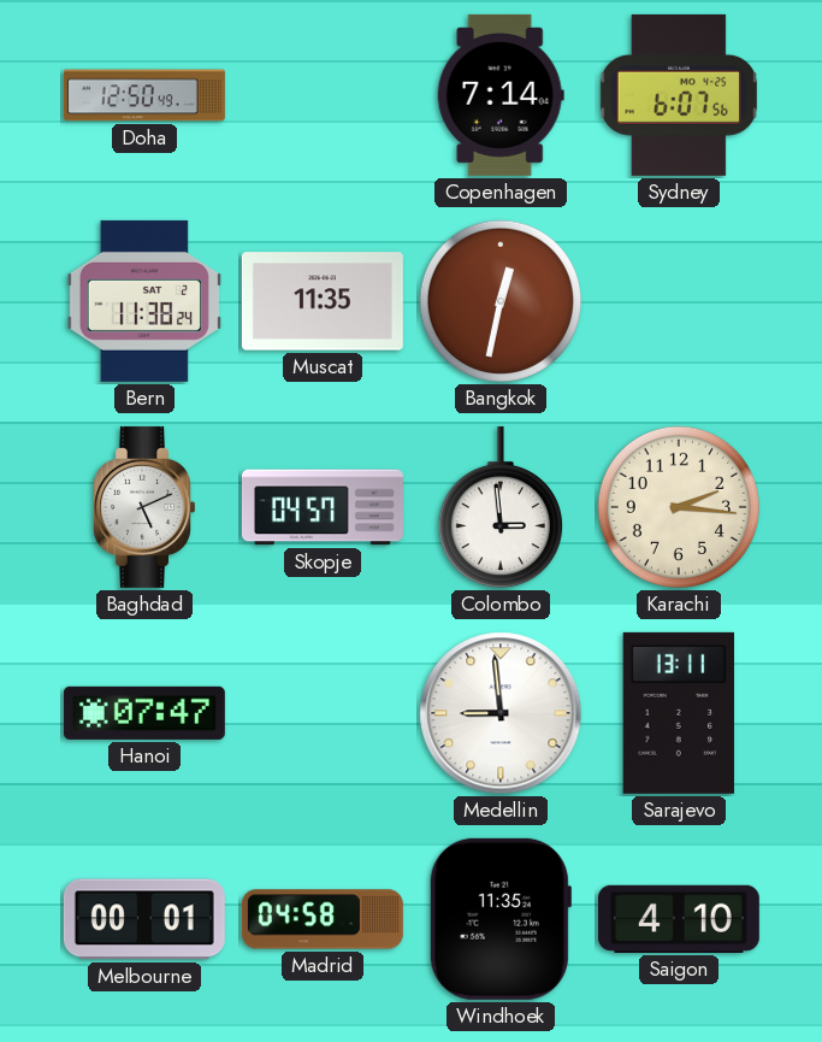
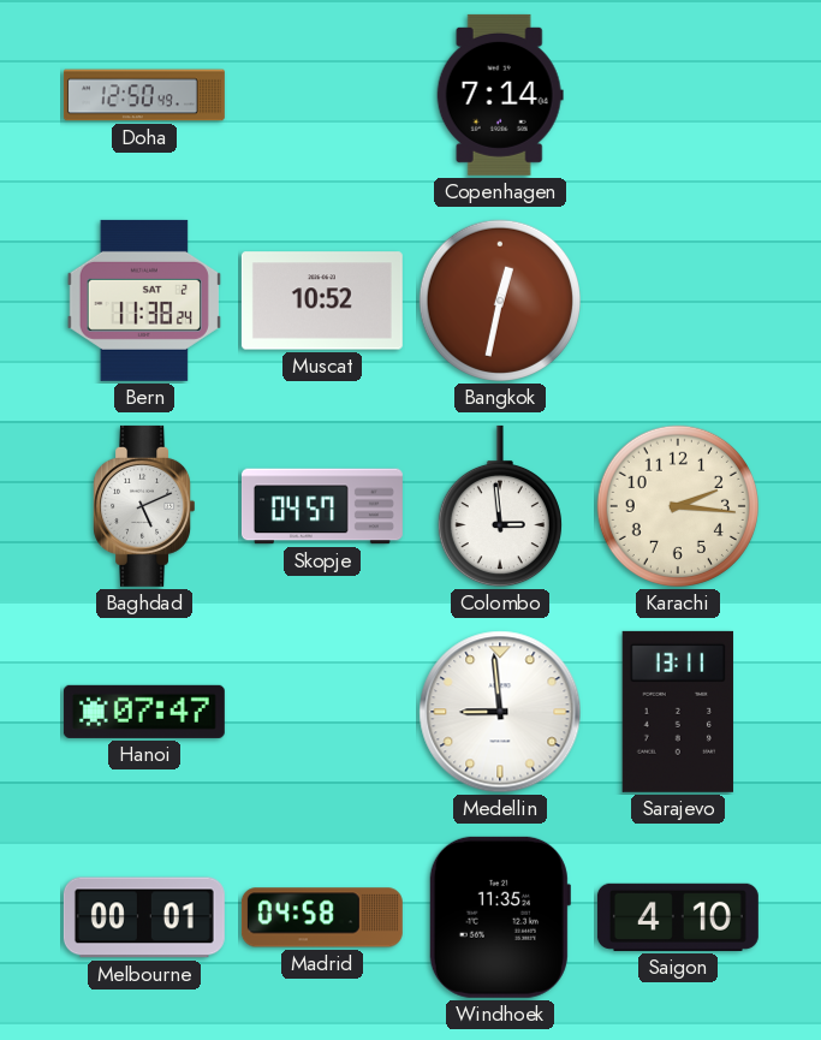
Sydney: 6:07 -> none
Muscat: 11:35 -> 10:52
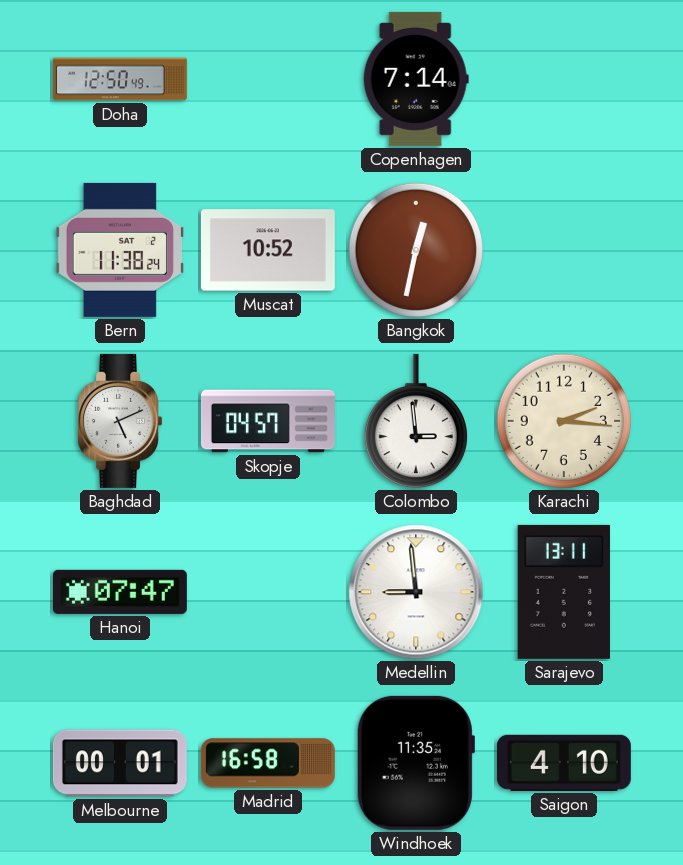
Madrid: 04:58 -> 16:58
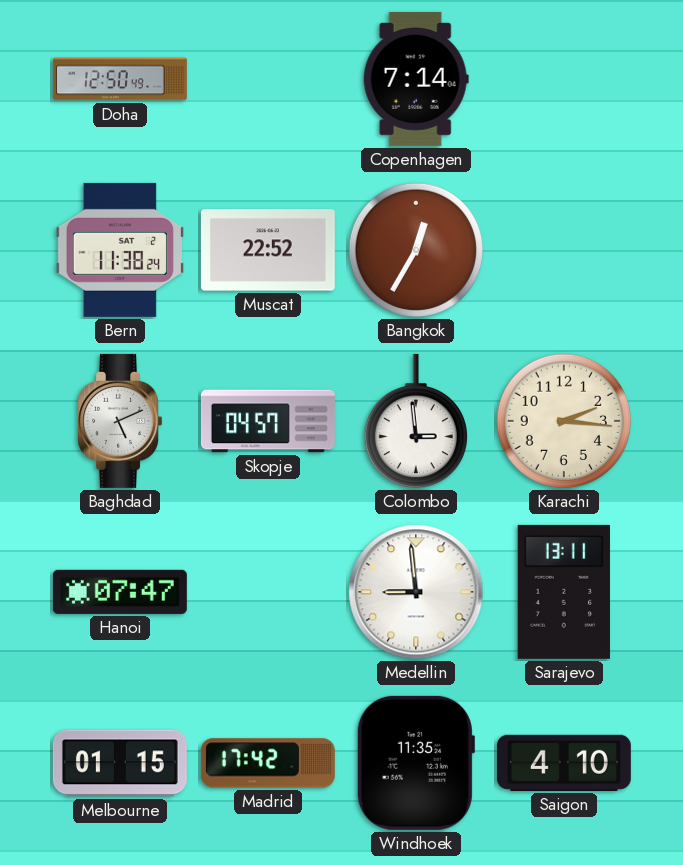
Muscat: 10:52 -> 22:52
Bangkok: 12:32 -> 12:35
Melbourne: 00:01 -> 01:15
Madrid: 16:58 -> 17:42
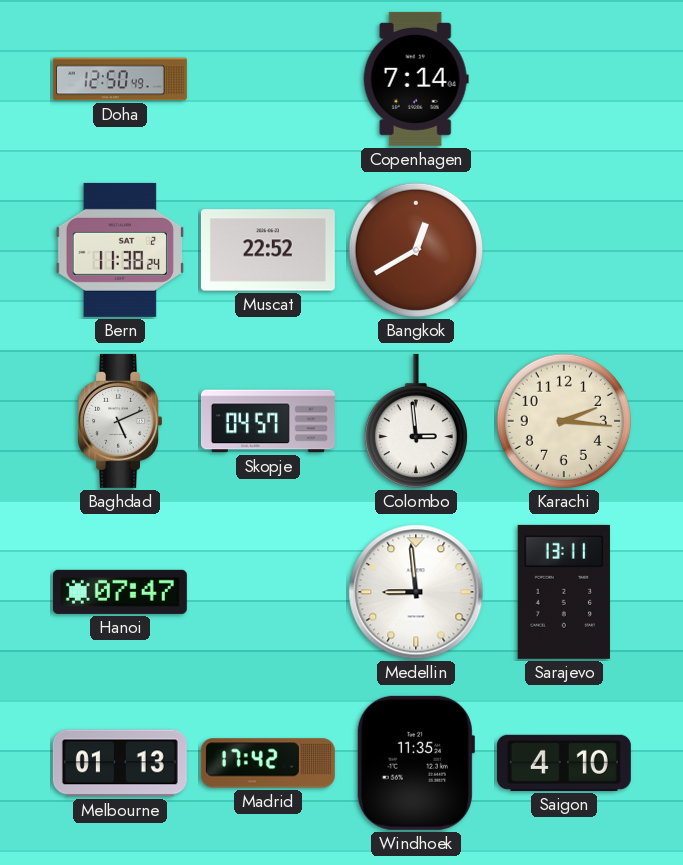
Bangkok: 12:35 -> 12:40
Melbourne: 01:15 -> 01:13
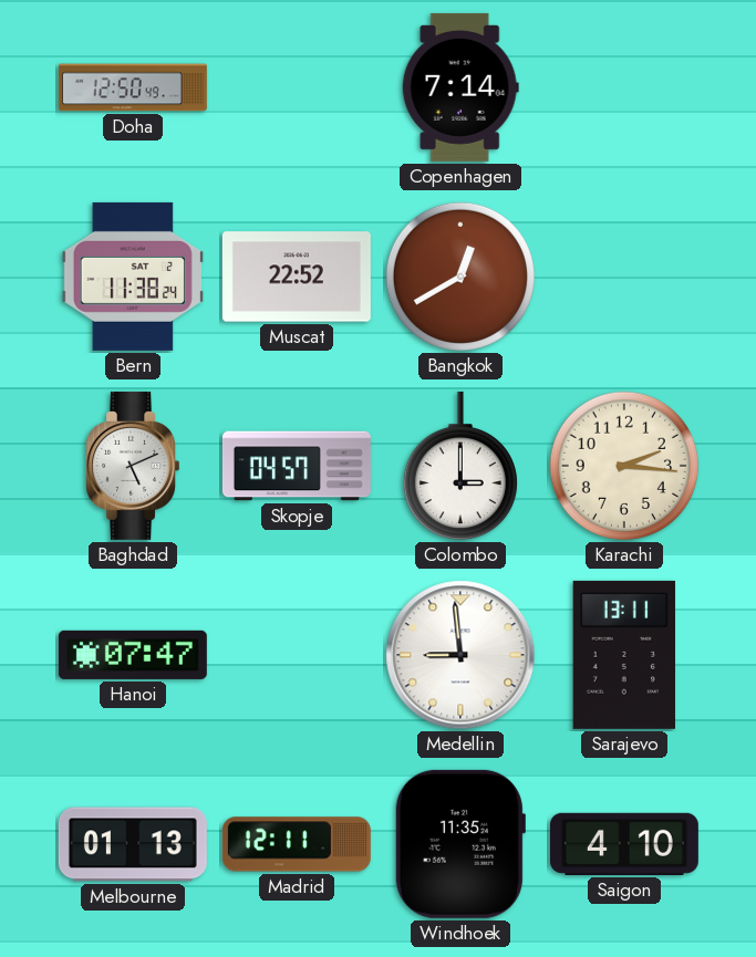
Colombo: 2:59 -> 3:00
Madrid: 17:42 -> 12:11
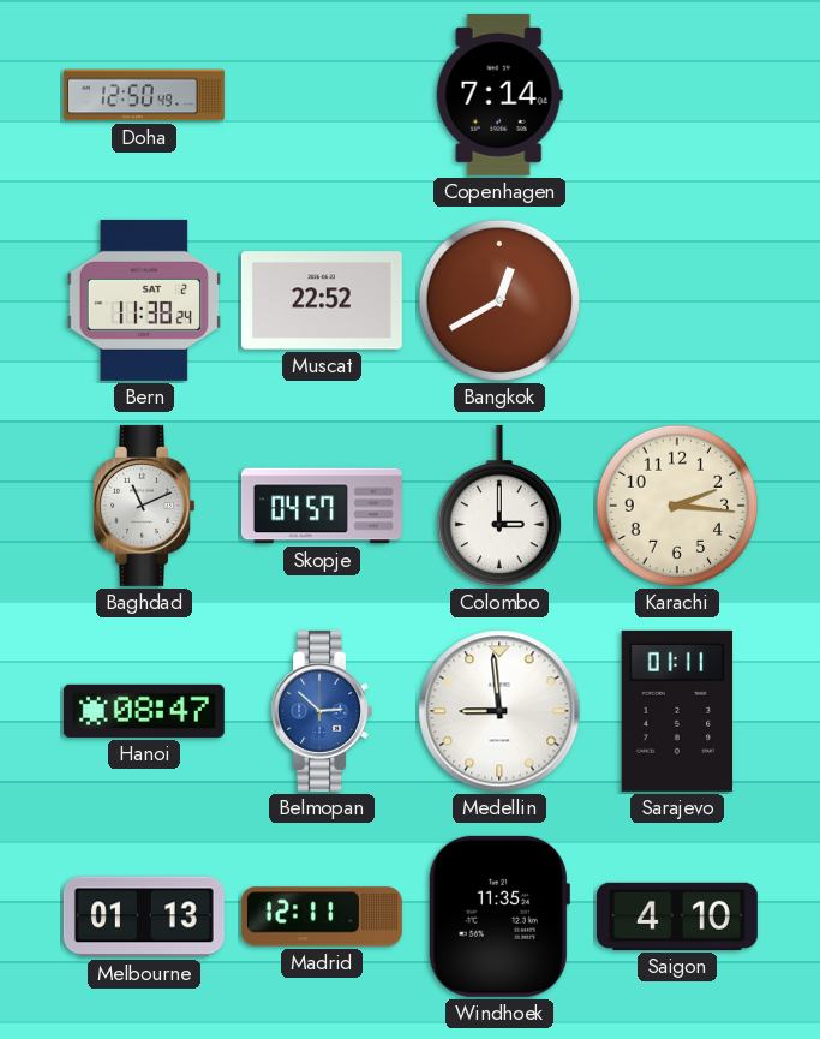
Baghdad: 5:11 -> 11:11
Hanoi: 07:47 -> 08:47
Belmopan: none -> 2:52
Sarajevo: 13:11 -> 01:11
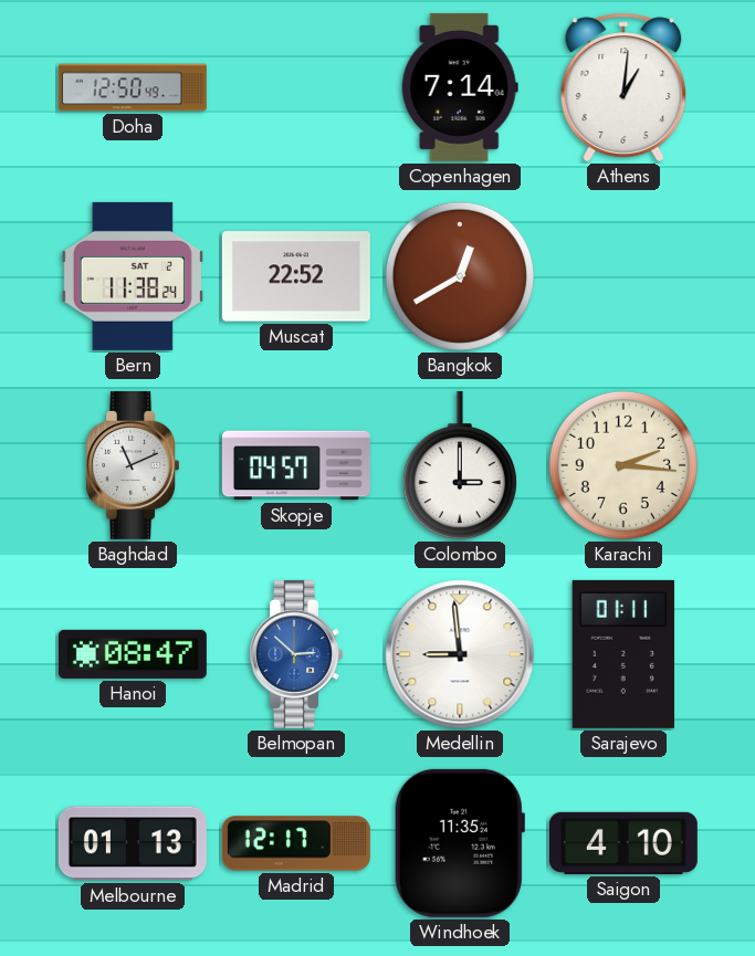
Athens: none -> 1:01
Madrid: 12:11 -> 12:17
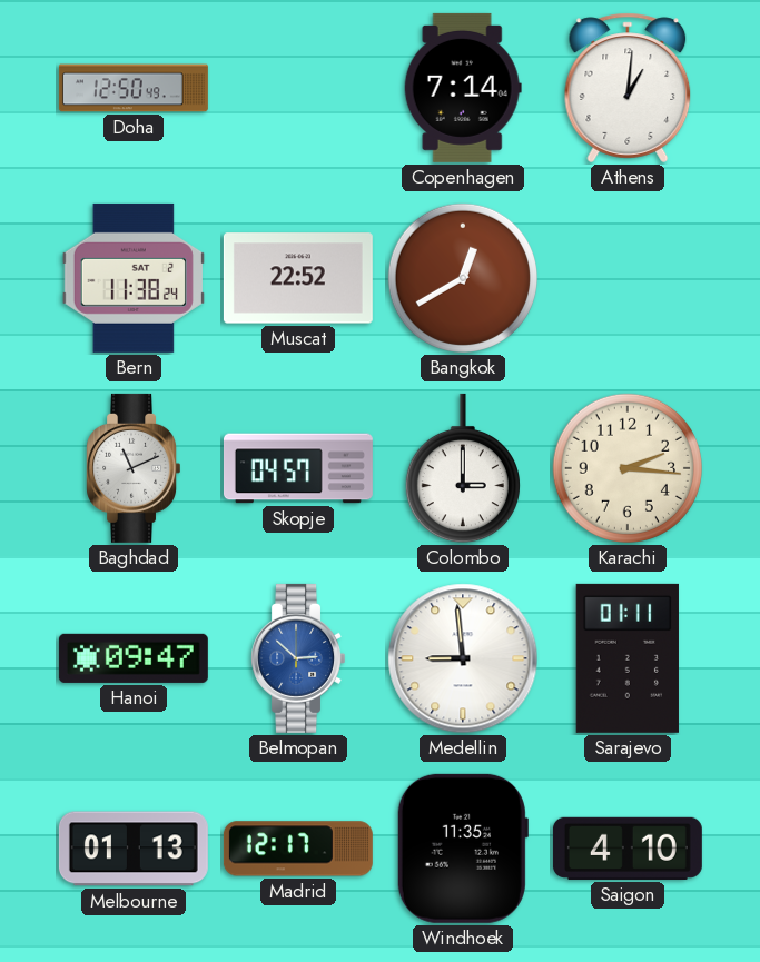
Hanoi: 08:47 -> 09:47
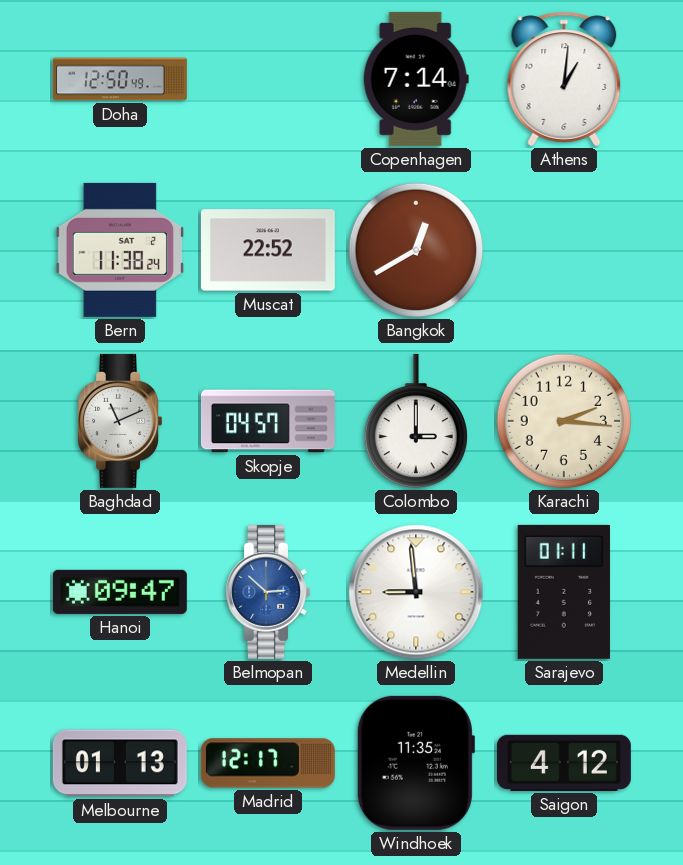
Saigon: 4:10 -> 4:12
